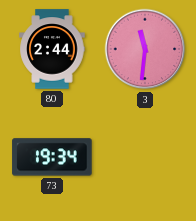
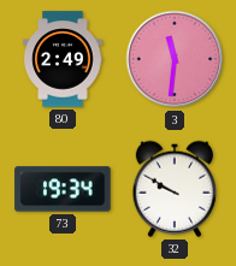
80: 2:44 -> 2:49
32: none -> 9:50
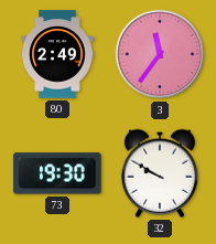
3: 11:31 -> 11:36
73: 19:34 -> 19:30
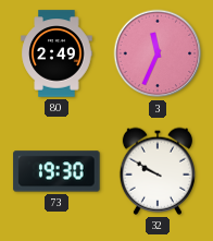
3: 11:36 -> 11:34
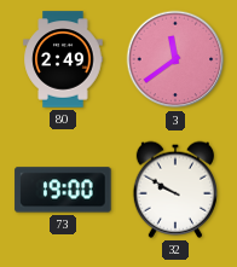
3: 11:34 -> 11:39
73: 19:30 -> 19:00
